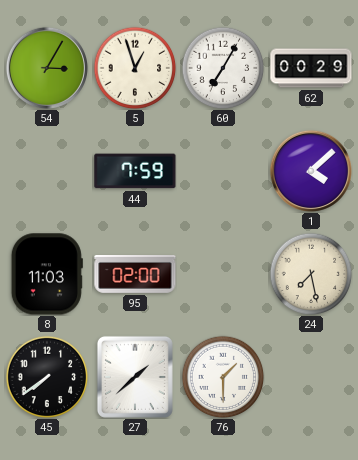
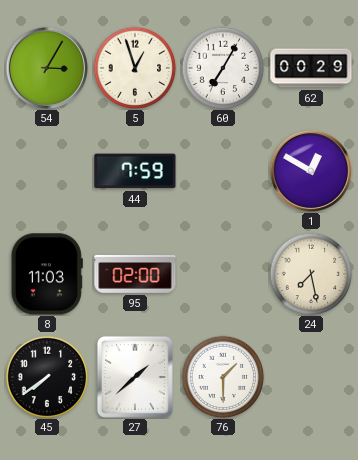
1: 4:08 -> 12:50
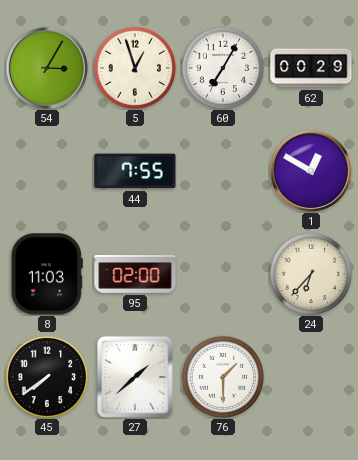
44: 7:59 -> 7:55
24: 7:28 -> 6:37
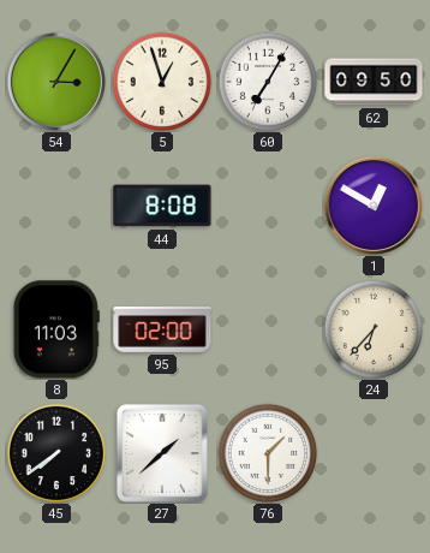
62: 00:29 -> 09:50
44: 7:55 -> 8:08
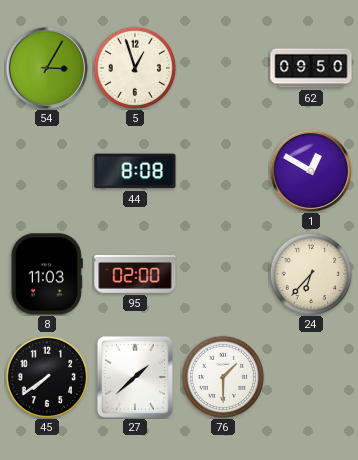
60: 7:05 -> none
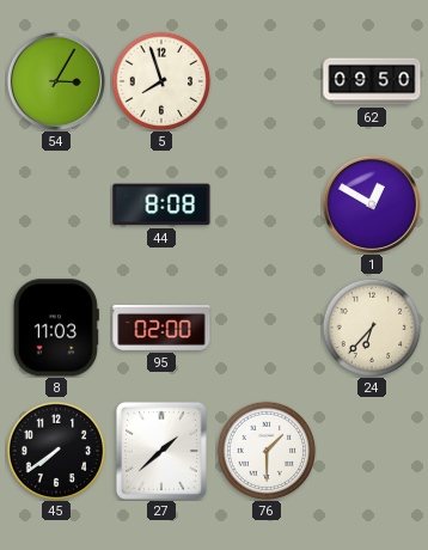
5: 12:57 -> 7:57
